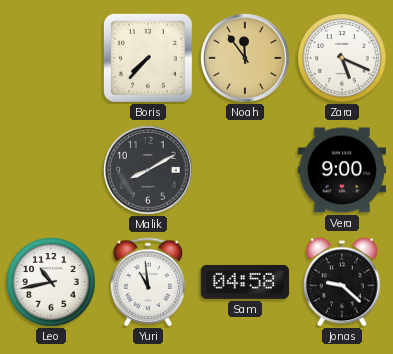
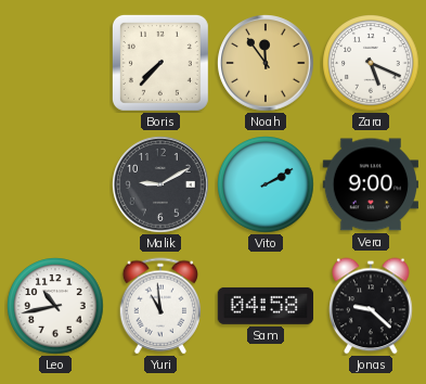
Malik: 8:10 -> 9:10
Vito: none -> 2:10
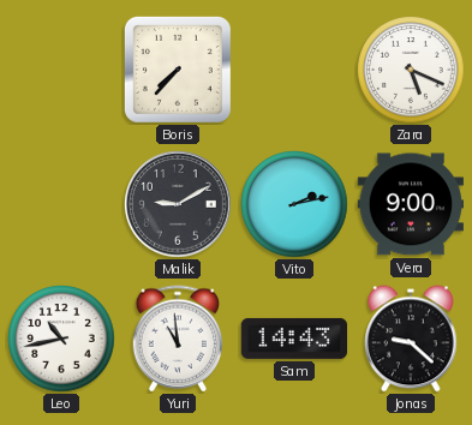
Noah: 11:54 -> none
Vito: 2:10 -> 2:13
Sam: 04:58 -> 14:43
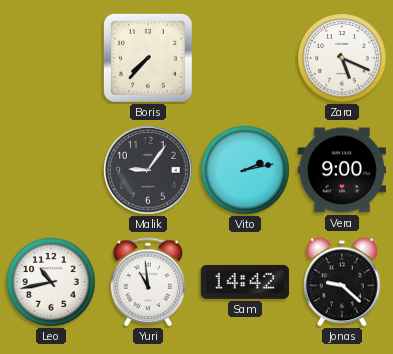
Malik: 9:10 -> 9:06
Sam: 14:43 -> 14:42
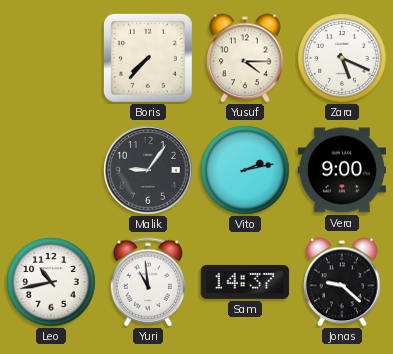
Yusuf: none -> 4:15
Sam: 14:42 -> 14:37
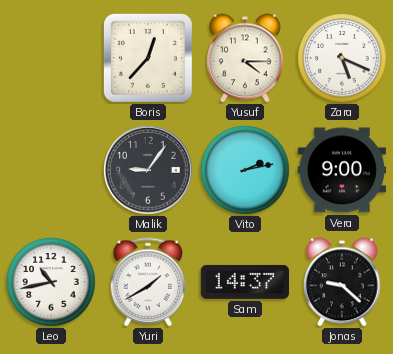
Boris: 7:37 -> 12:37
Yuri: 10:59 -> 1:40
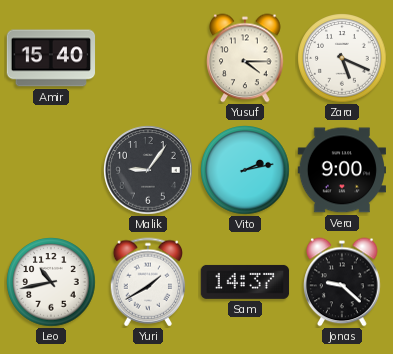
Amir: none -> 15:40
Boris: 12:37 -> none
